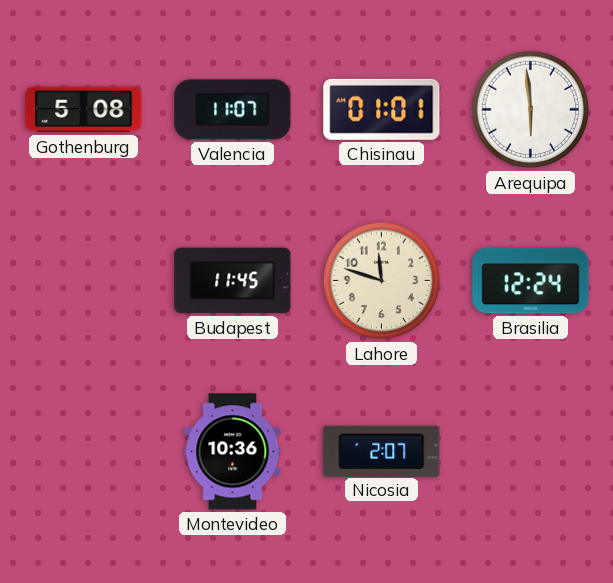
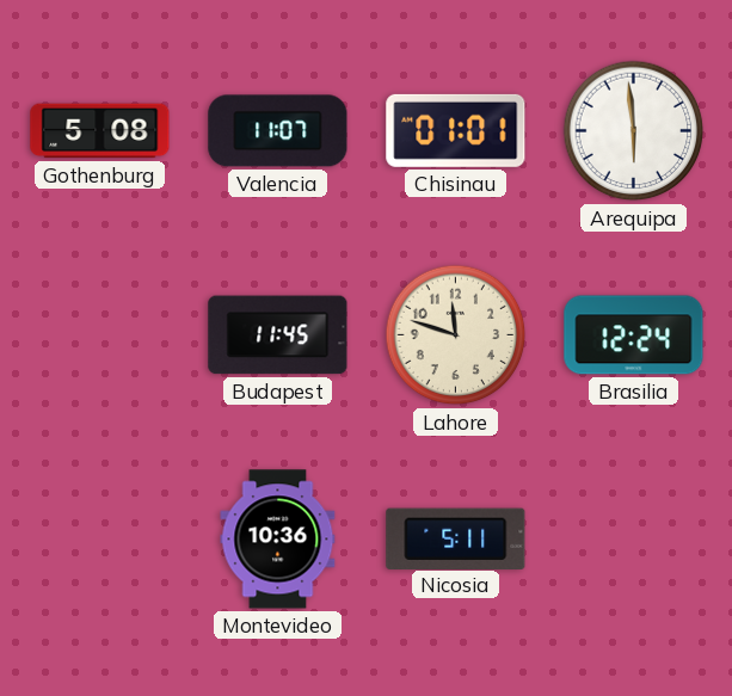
Nicosia: 2:07 -> 5:11
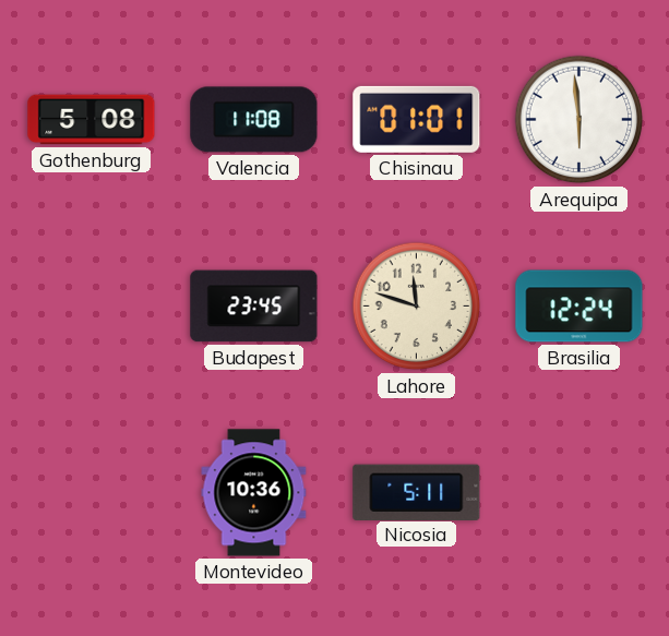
Valencia: 11:07 -> 11:08
Budapest: 11:45 -> 23:45
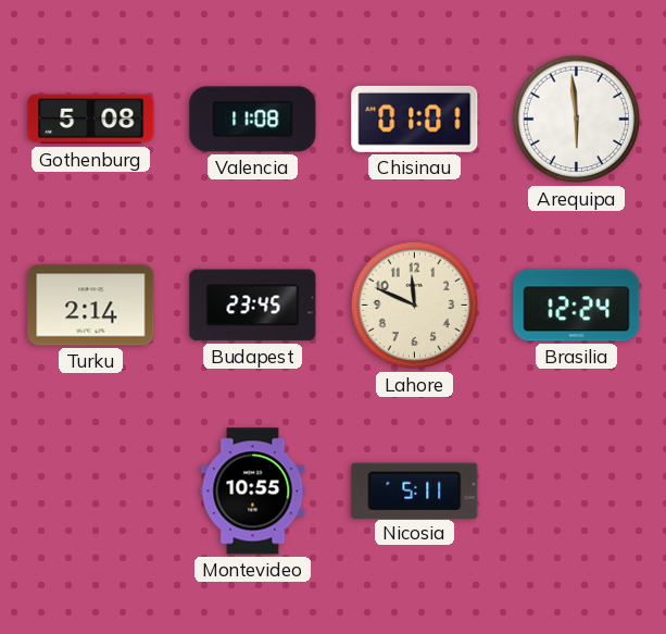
Turku: none -> 2:14
Lahore: 11:48 -> 11:49
Montevideo: 10:36 -> 10:55
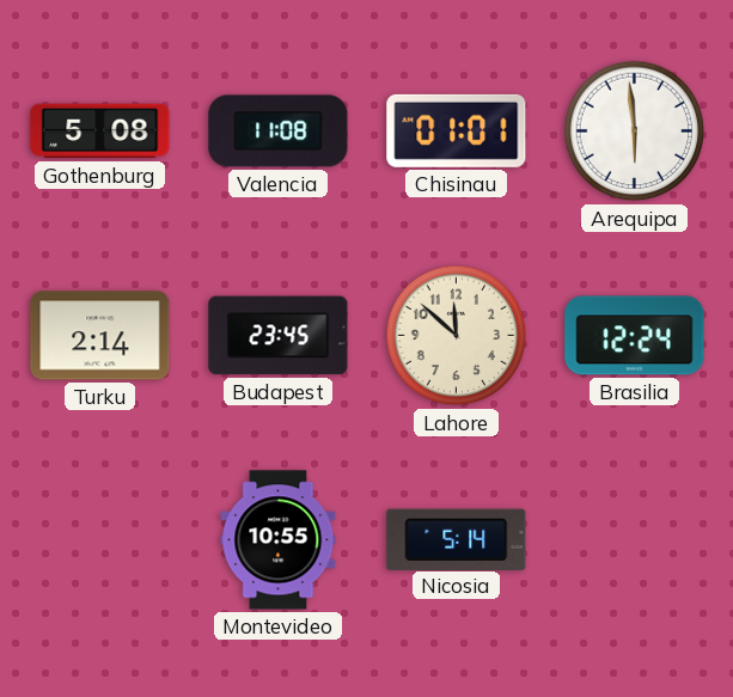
Lahore: 11:49 -> 11:52
Nicosia: 5:11 -> 5:14
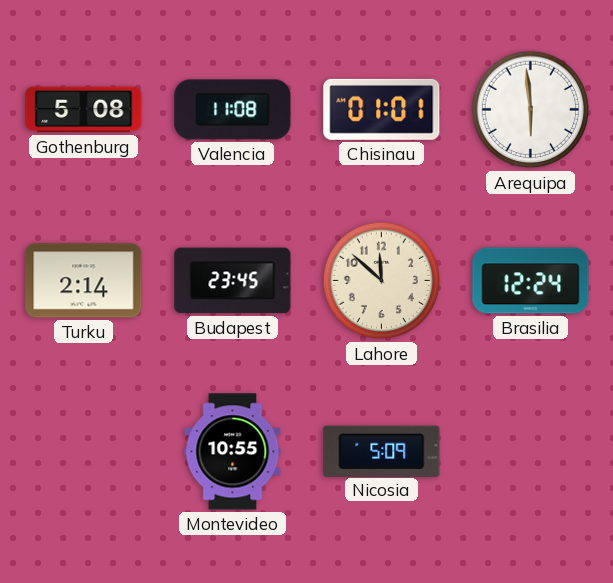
Nicosia: 5:14 -> 5:09
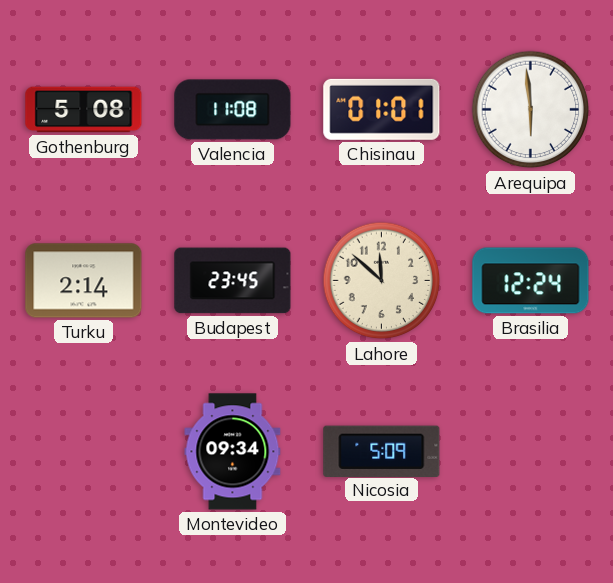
Montevideo: 10:55 -> 09:34
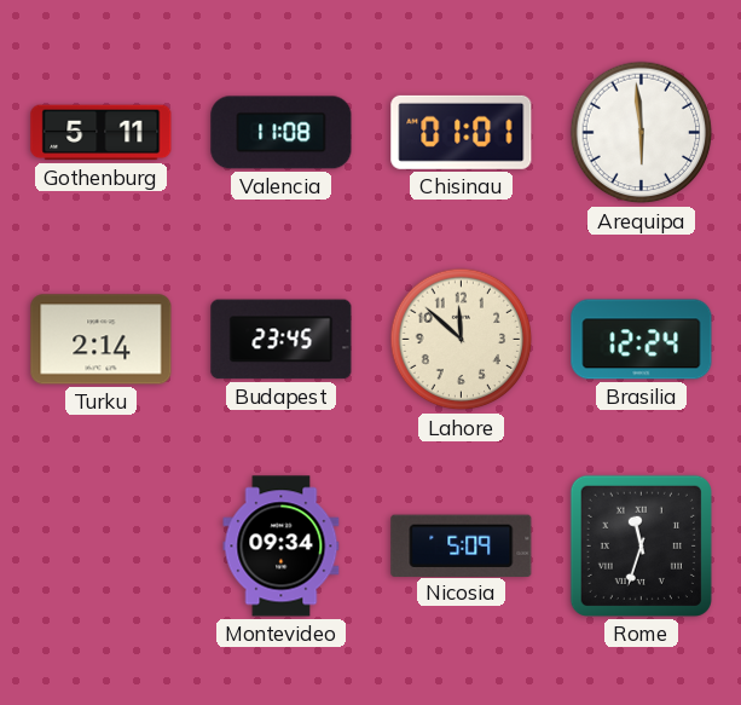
Gothenburg: 5:08 -> 5:11
Rome: none -> 11:33
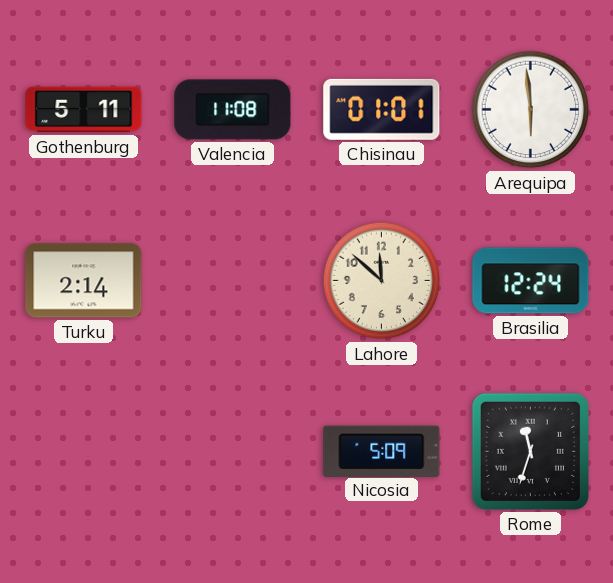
Budapest: 23:45 -> none
Montevideo: 09:34 -> none
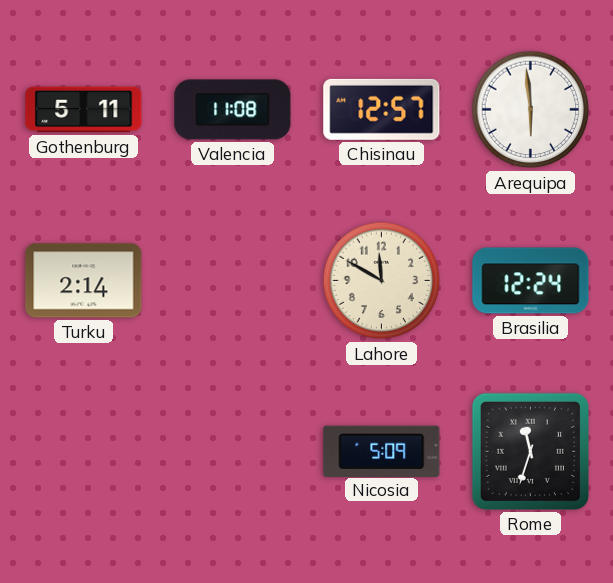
Chisinau: 01:01 -> 12:57
Lahore: 11:52 -> 11:50
